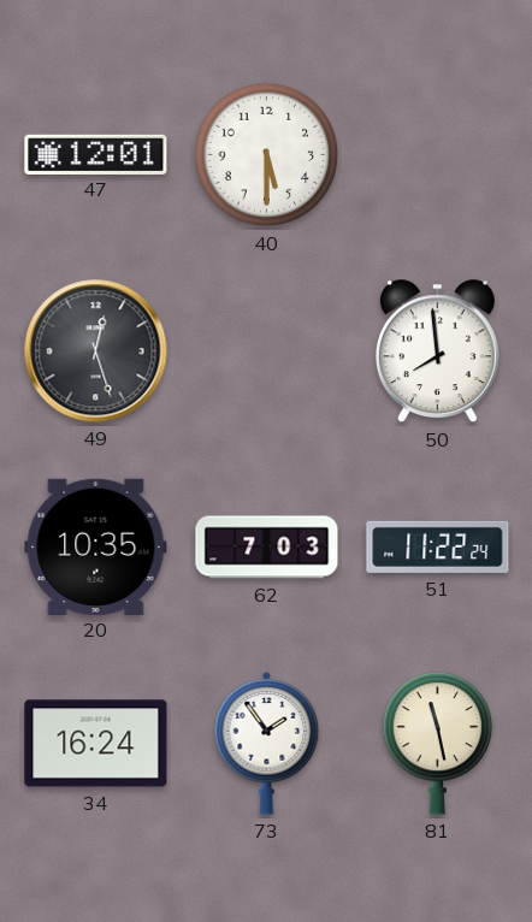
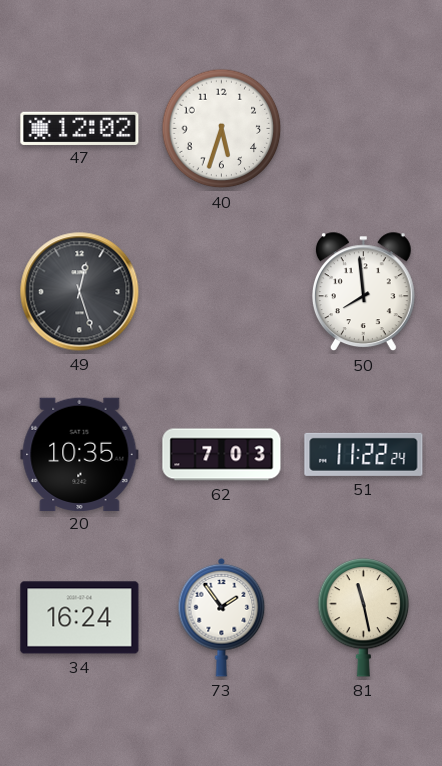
47: 12:01 -> 12:02
40: 5:30 -> 5:33
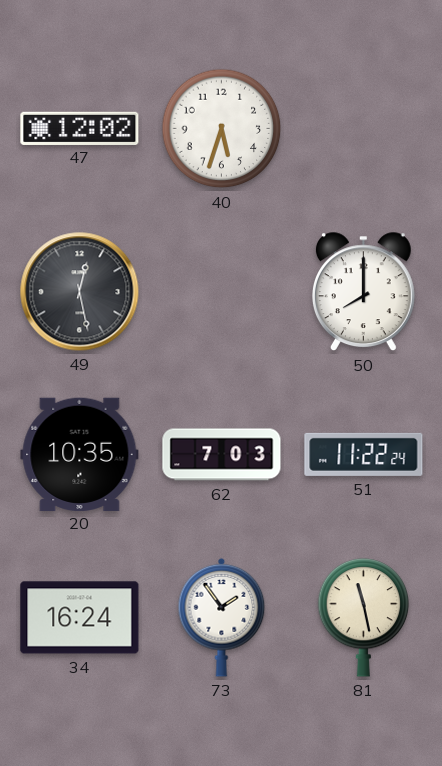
49: 12:27 -> 12:28
50: 7:59 -> 8:00
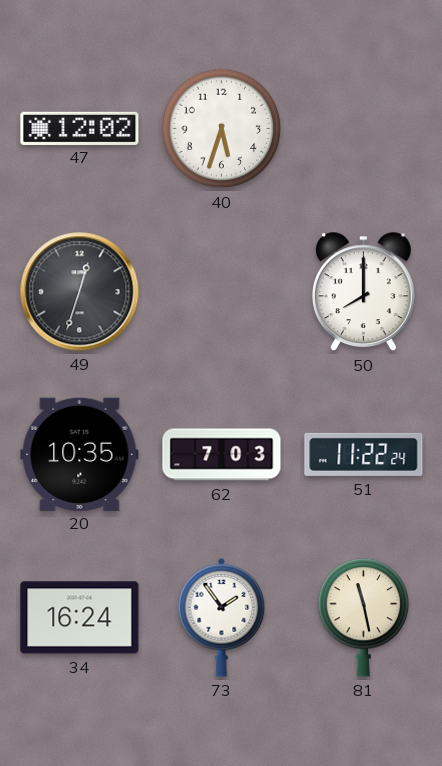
49: 12:28 -> 12:33
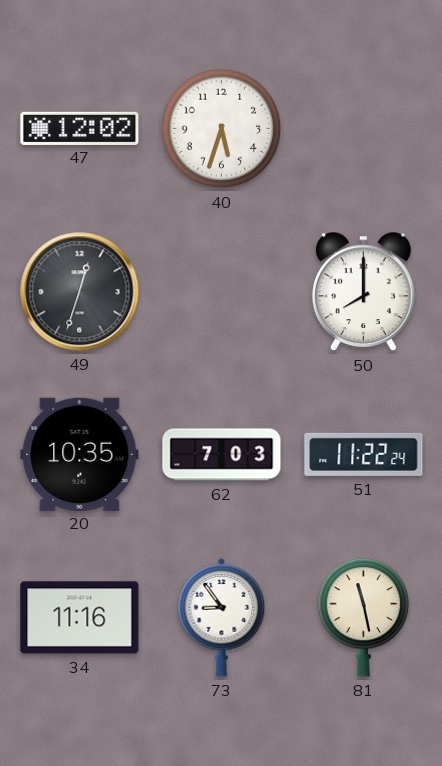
34: 16:24 -> 11:16
73: 1:54 -> 8:54
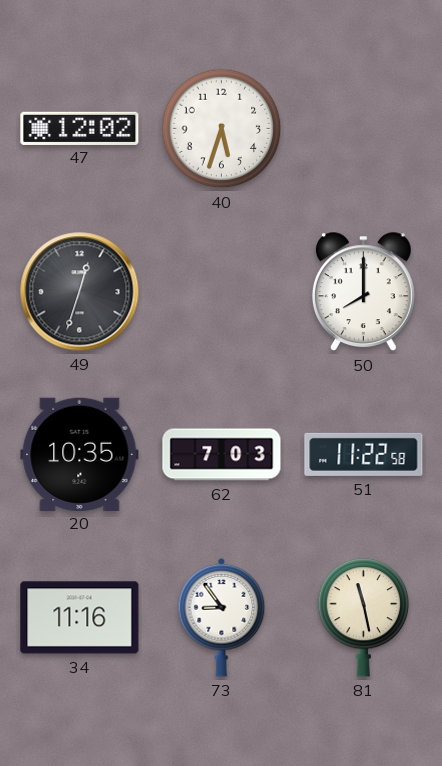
51: 11:22:24 -> 11:22:58
